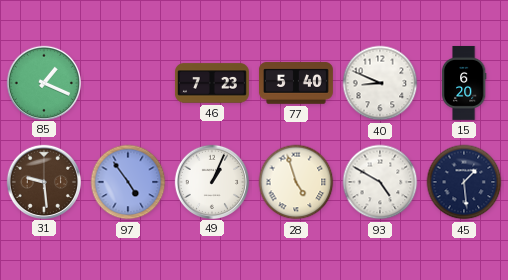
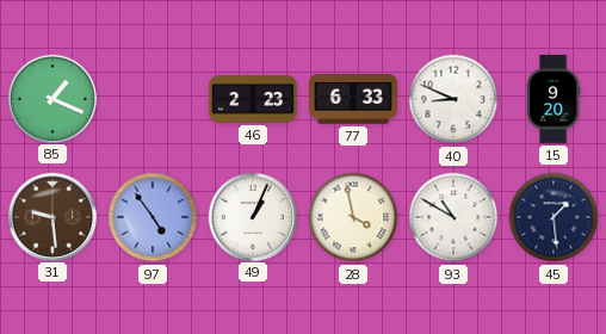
46: 7:23 -> 2:23
77: 5:40 -> 6:33
15: 6:20 -> 9:20
28: 4:57 -> 3:58
93: 4:50 -> 10:50
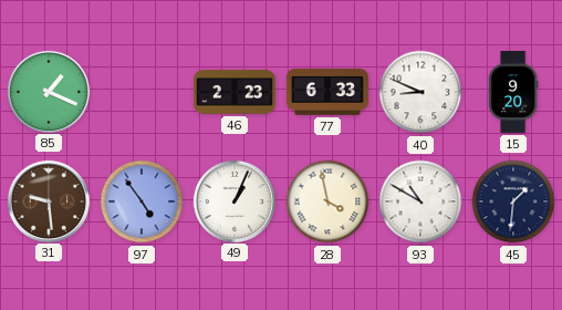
45: 1:29 -> 1:31
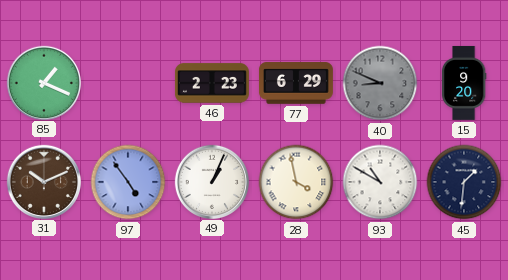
77: 6:33 -> 6:29
40 dial: white -> grey
31: 9:29 -> 10:11
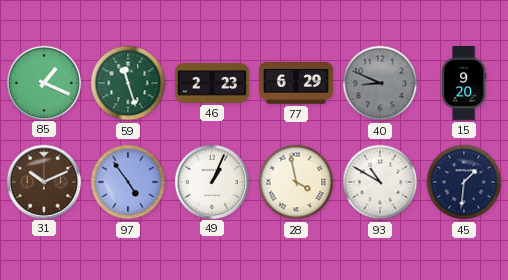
59: none -> 11:27
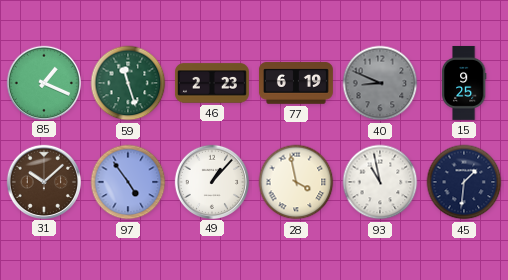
77: 6:29 -> 6:19
15: 9:20 -> 9:25
31: 10:11 -> 10:08
49: 1:04 -> 1:07
93: 10:50 -> 10:58
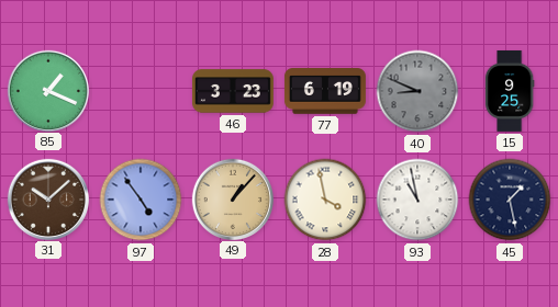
59: 11:27 -> none
46: 2:23 -> 3:23
49 dial: white -> champagne
45: 1:31 -> 1:28
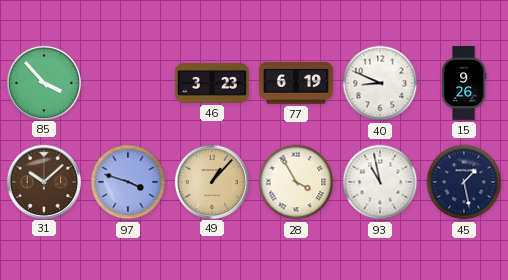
85: 1:19 -> 3:53
40 dial: grey -> white
15: 9:25 -> 9:26
97: 4:54 -> 3:48
28: 3:58 -> 3:55
